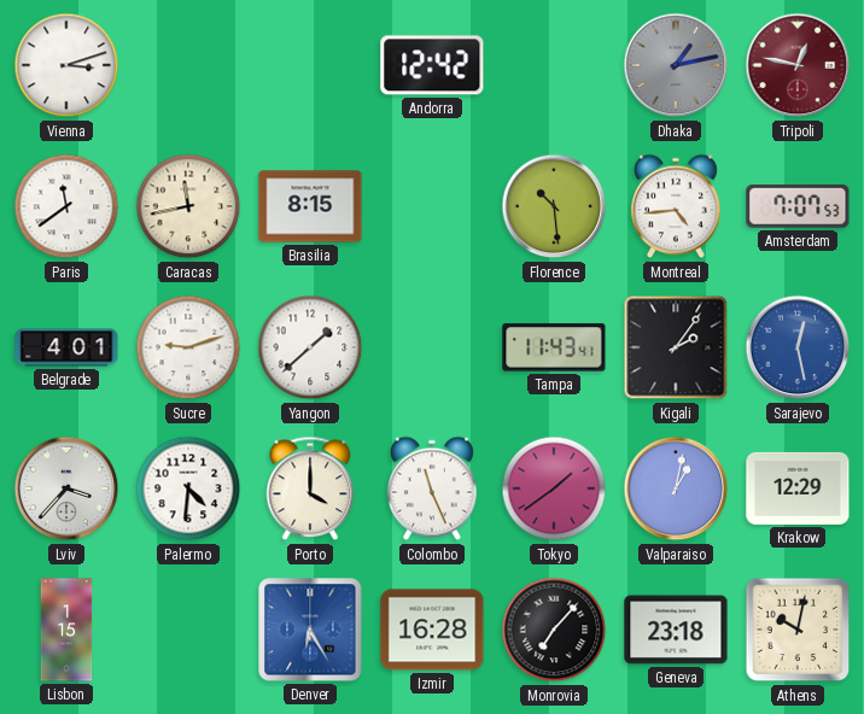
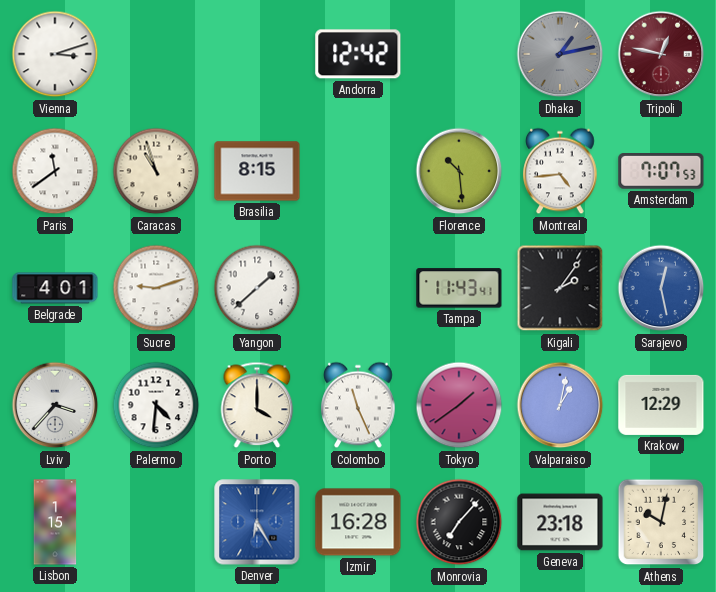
Caracas: 11:43 -> 10:57
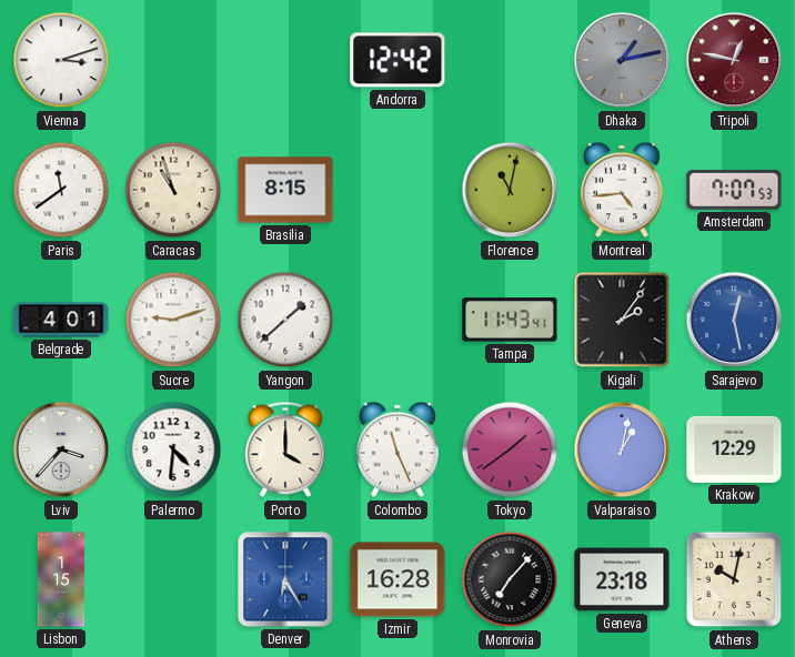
Florence: 10:29 -> 11:02
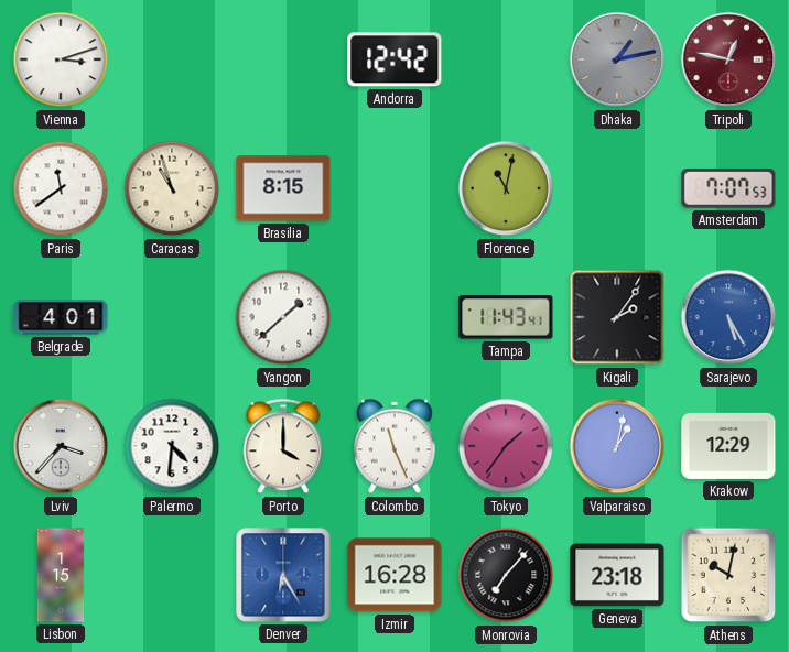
Montreal: 4:44 -> none
Sucre: 9:12 -> none
Sarajevo: 12:28 -> 5:25
Tokyo: 1:39 -> 1:36
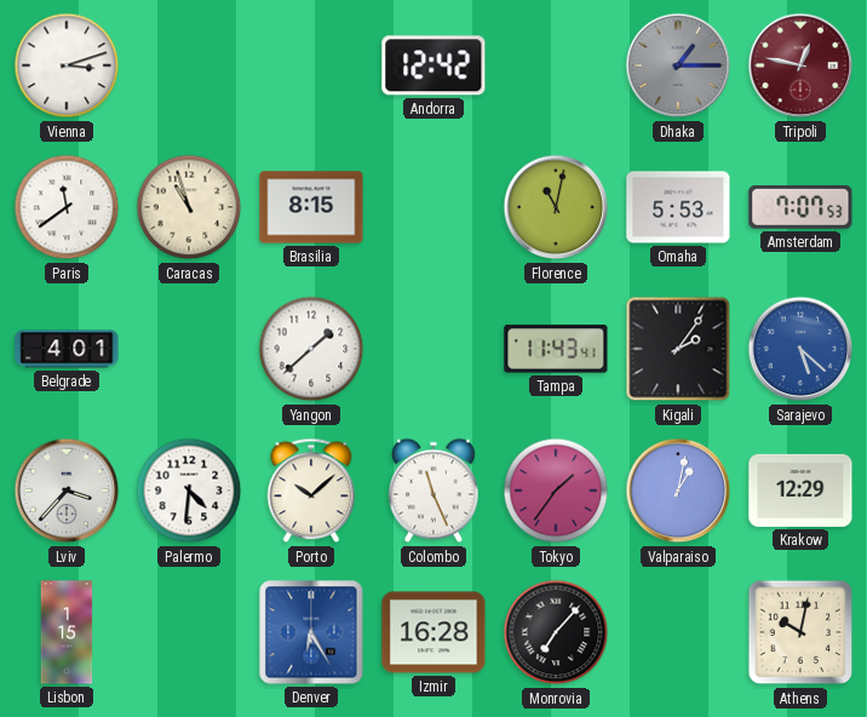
Dhaka: 1:13 -> 1:15
Omaha: none -> 5:53
Sarajevo: 5:25 -> 5:22
Porto: 4:00 -> 10:08
Geneva: 23:18 -> none
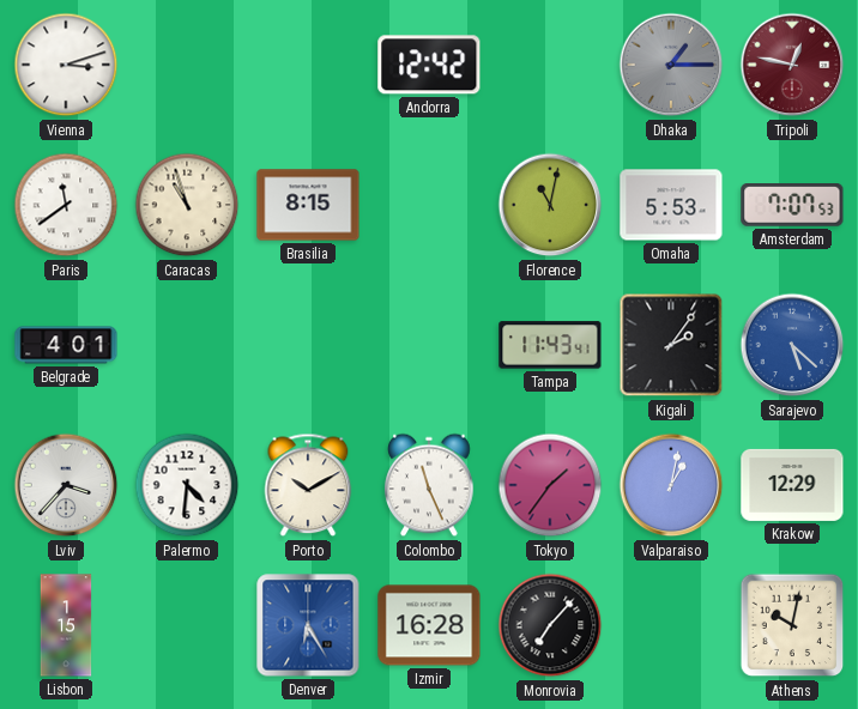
Yangon: 1:38 -> none
Porto: 10:08 -> 10:10
